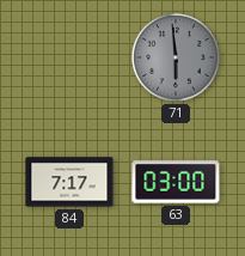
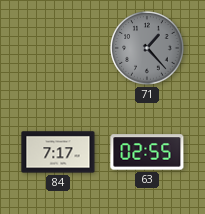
71: 5:59 -> 1:23
63: 03:00 -> 02:55
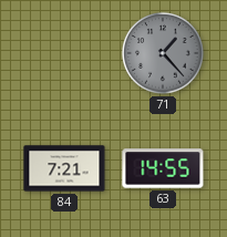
84: 7:17 -> 7:21
63: 02:55 -> 14:55
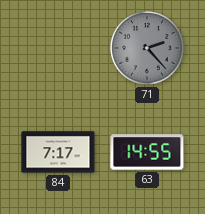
71: 1:23 -> 2:23
84: 7:21 -> 7:17
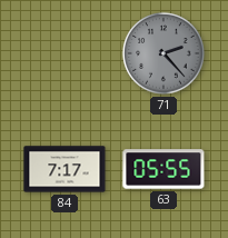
63: 14:55 -> 05:55
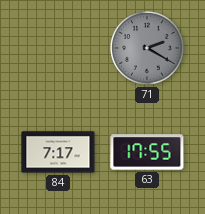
71: 2:23 -> 2:20
63: 05:55 -> 17:55
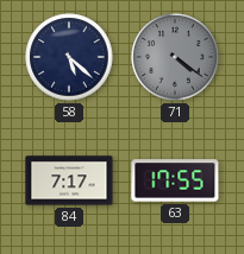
58: none -> 5:22
71: 2:20 -> 4:21
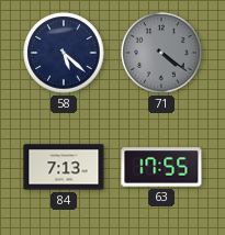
84: 7:17 -> 7:13
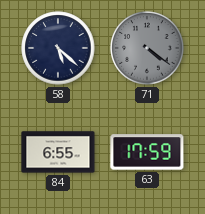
84: 7:13 -> 6:55
63: 17:55 -> 17:59
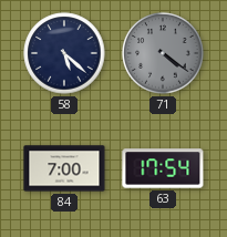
84: 6:55 -> 7:00
63: 17:59 -> 17:54
